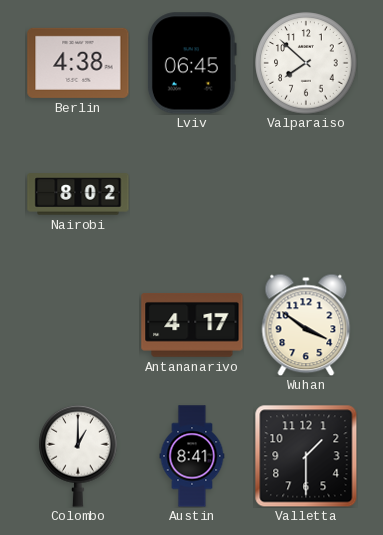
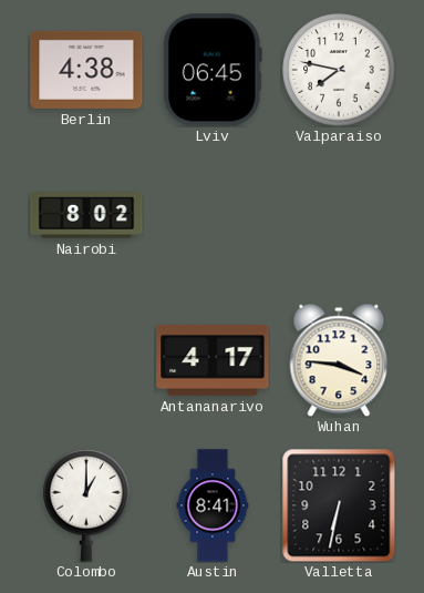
Valparaiso: 7:52 -> 7:47
Wuhan: 3:51 -> 3:46
Valletta: 1:30 -> 6:32
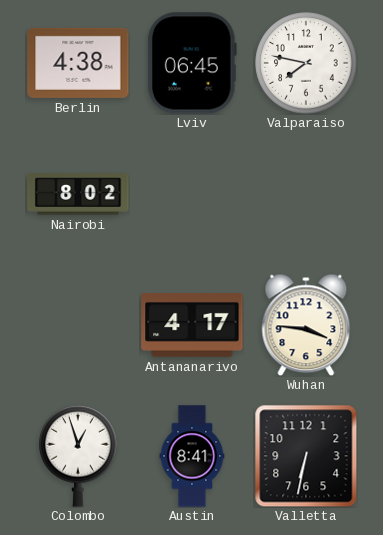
Colombo: 1:00 -> 12:57
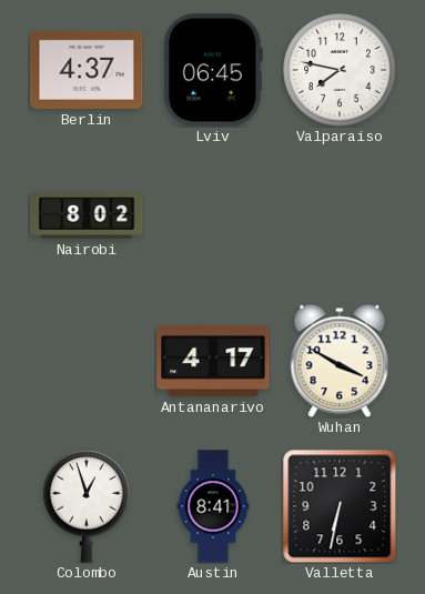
Berlin: 4:38 -> 4:37
Wuhan: 3:46 -> 3:50
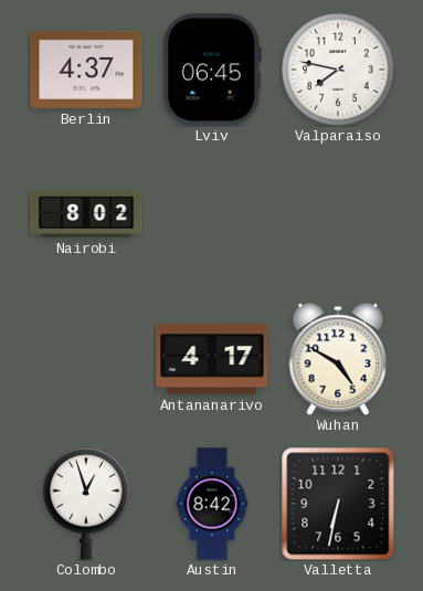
Wuhan: 3:50 -> 4:50
Austin: 8:41 -> 8:42
